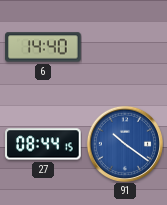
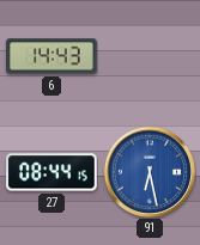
6: 14:40 -> 14:43
91: 10:21 -> 6:28
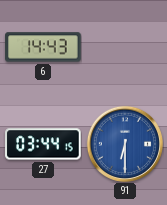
27: 08:44 -> 03:44
91: 6:28 -> 6:30
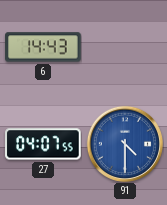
27: 03:44 -> 04:07
91: 6:30 -> 4:30
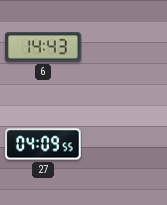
27: 04:07 -> 04:09
91: 4:30 -> none
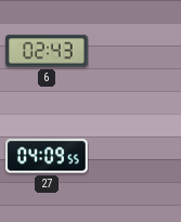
6: 14:43 -> 02:43
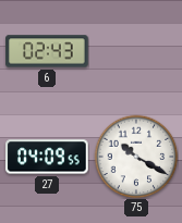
75: none -> 10:20
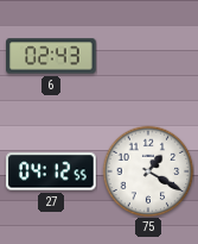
27: 04:09 -> 04:12
75: 10:20 -> 1:20
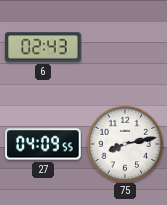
27: 04:12 -> 04:09
75: 1:20 -> 8:13
